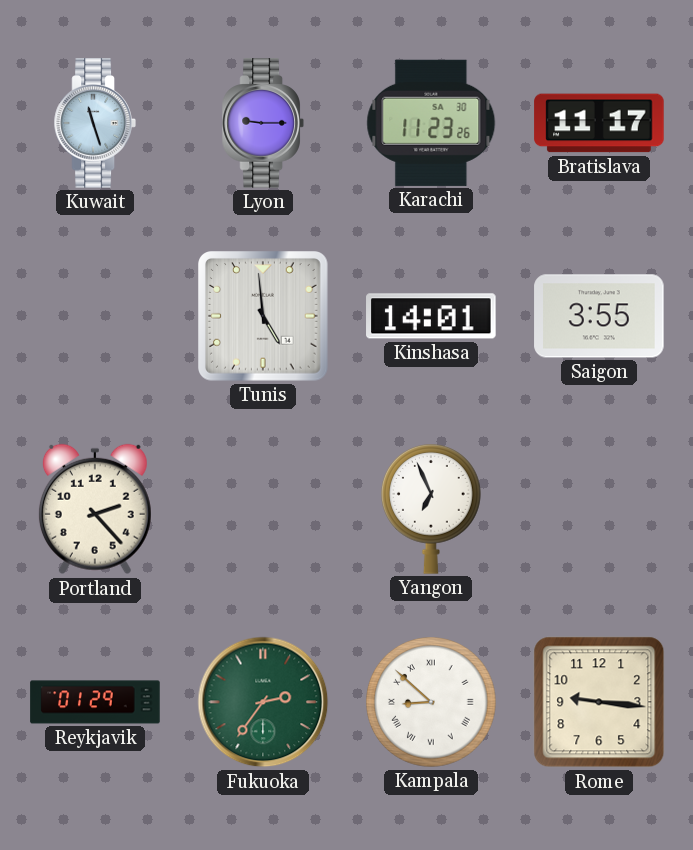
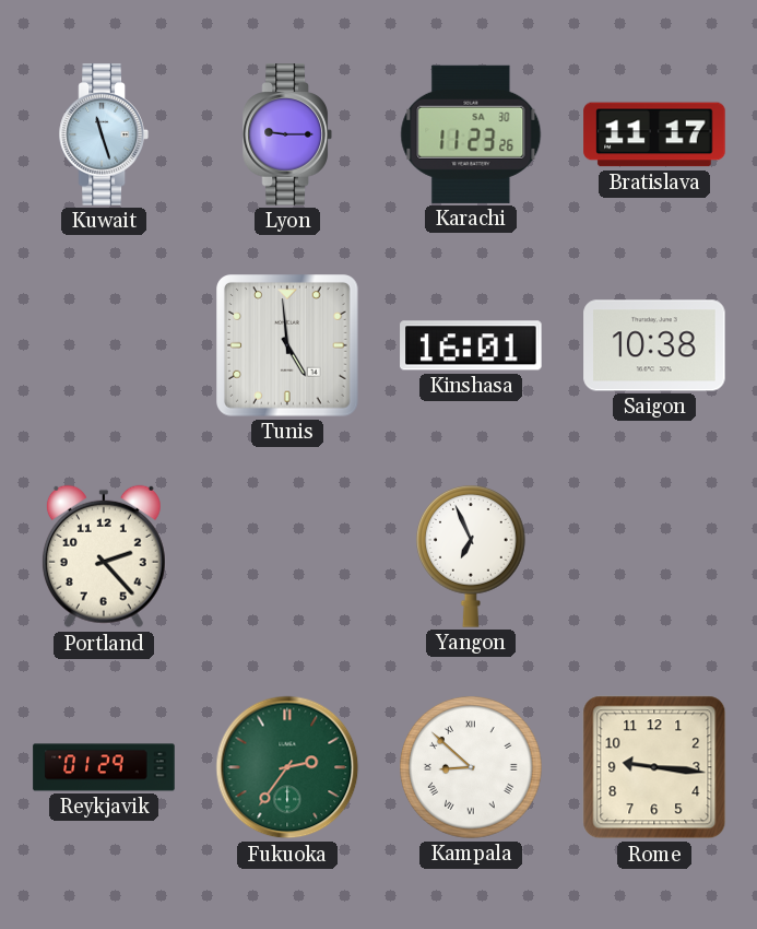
Kinshasa: 14:01 -> 16:01
Saigon: 3:55 -> 10:38
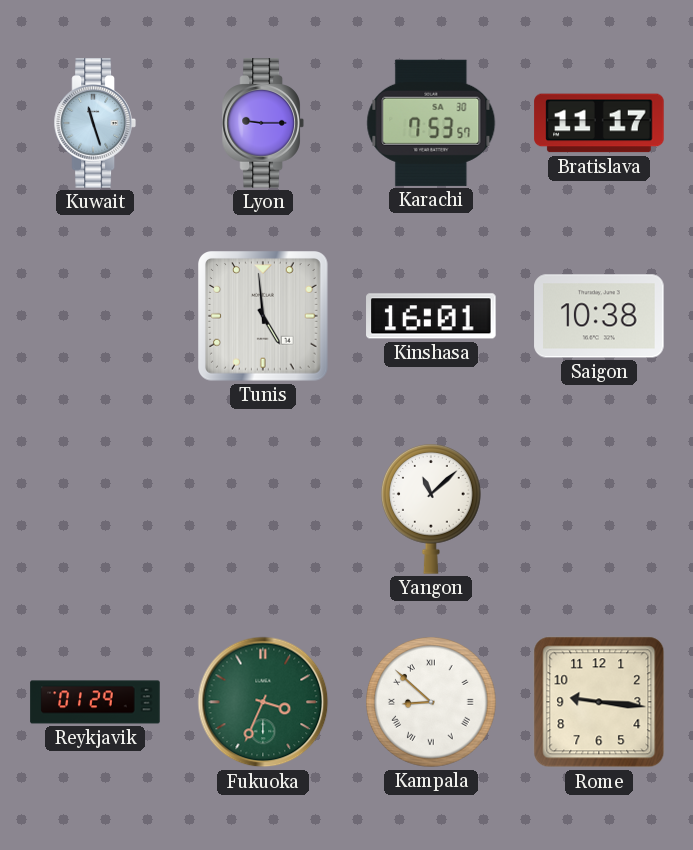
Karachi: 11:23 -> 7:53
Portland: 2:23 -> none
Yangon: 6:56 -> 11:08
Fukuoka: 2:36 -> 3:34
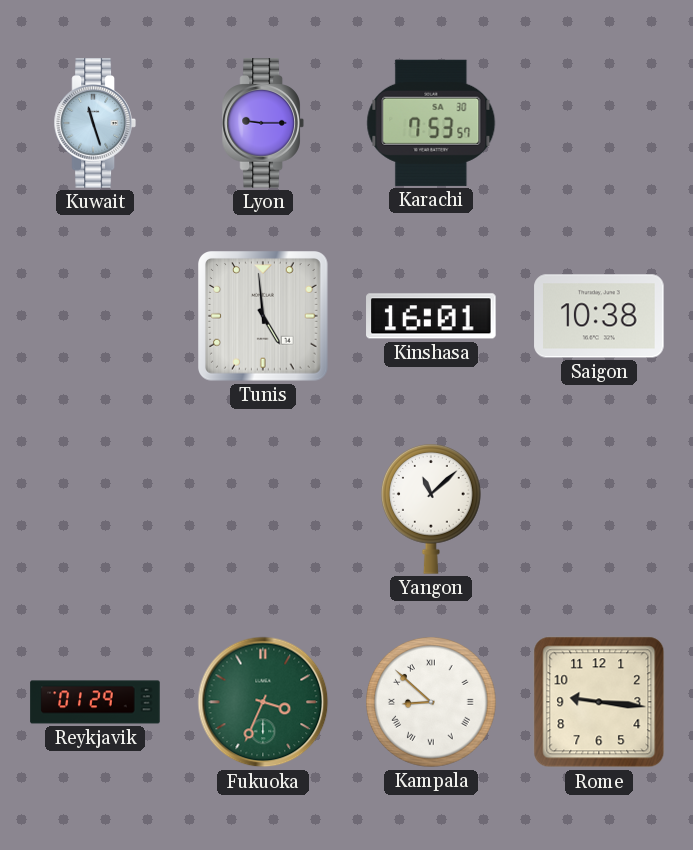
Bratislava: 11:17 -> none
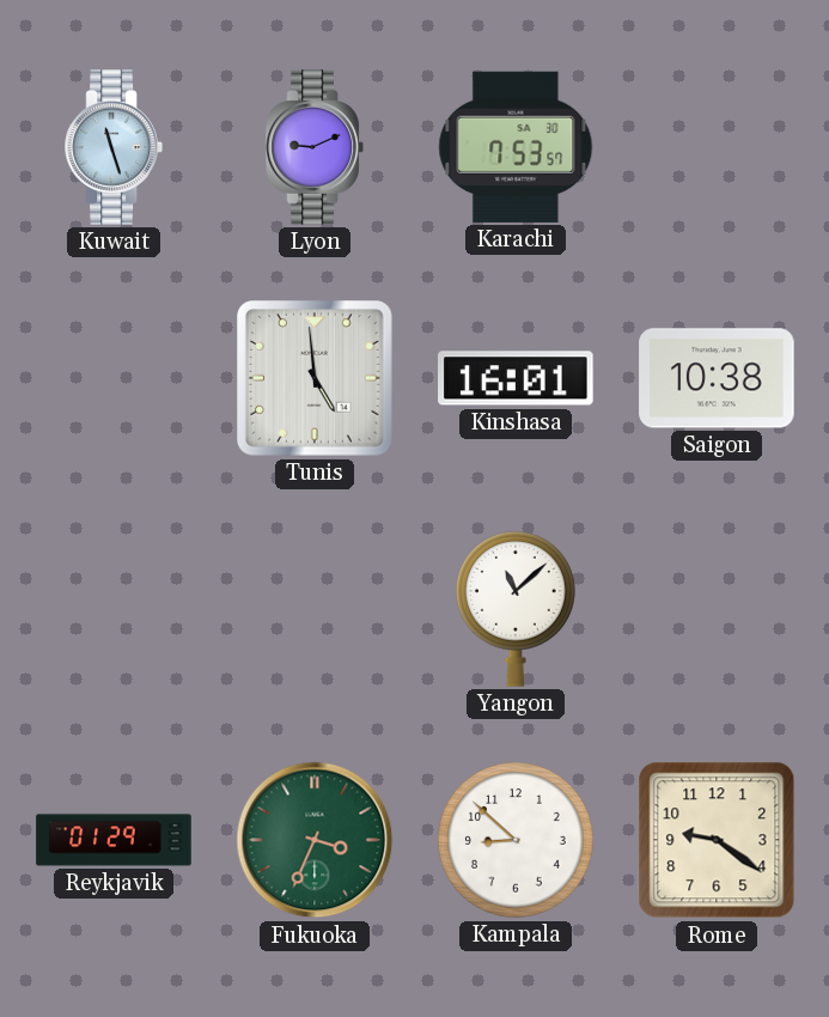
Lyon: 9:15 -> 9:11
Kampala numerals: Roman -> Arabic
Rome: 9:16 -> 9:21
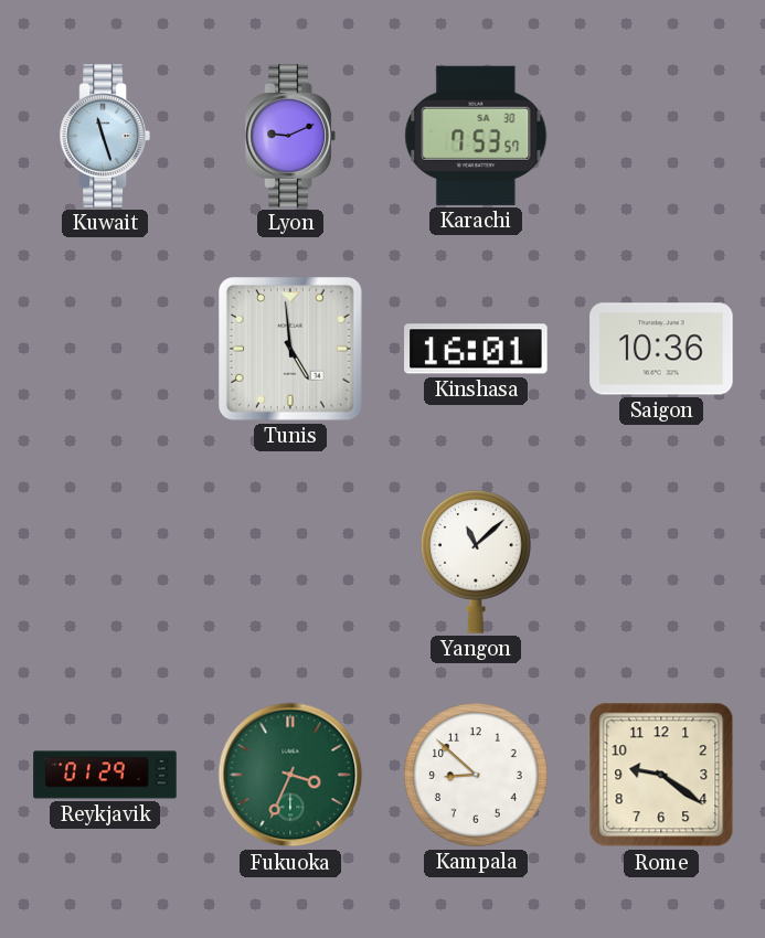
Saigon: 10:38 -> 10:36
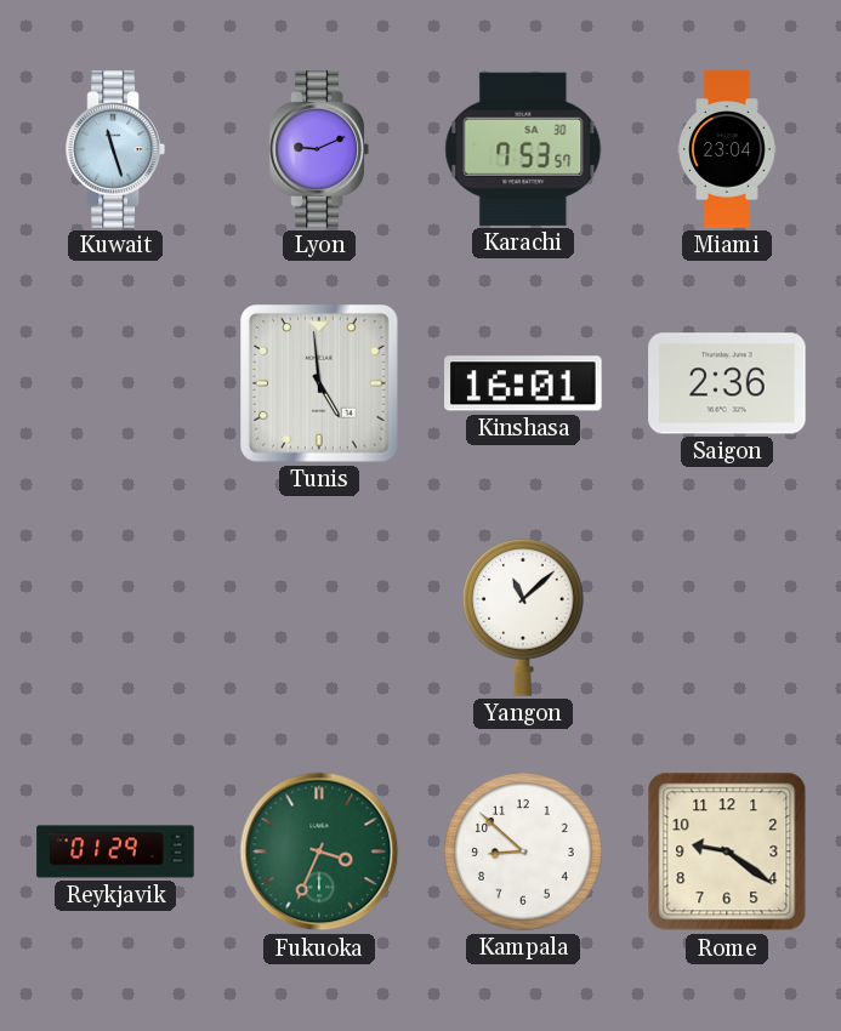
Miami: none -> 23:04
Saigon: 10:36 -> 2:36
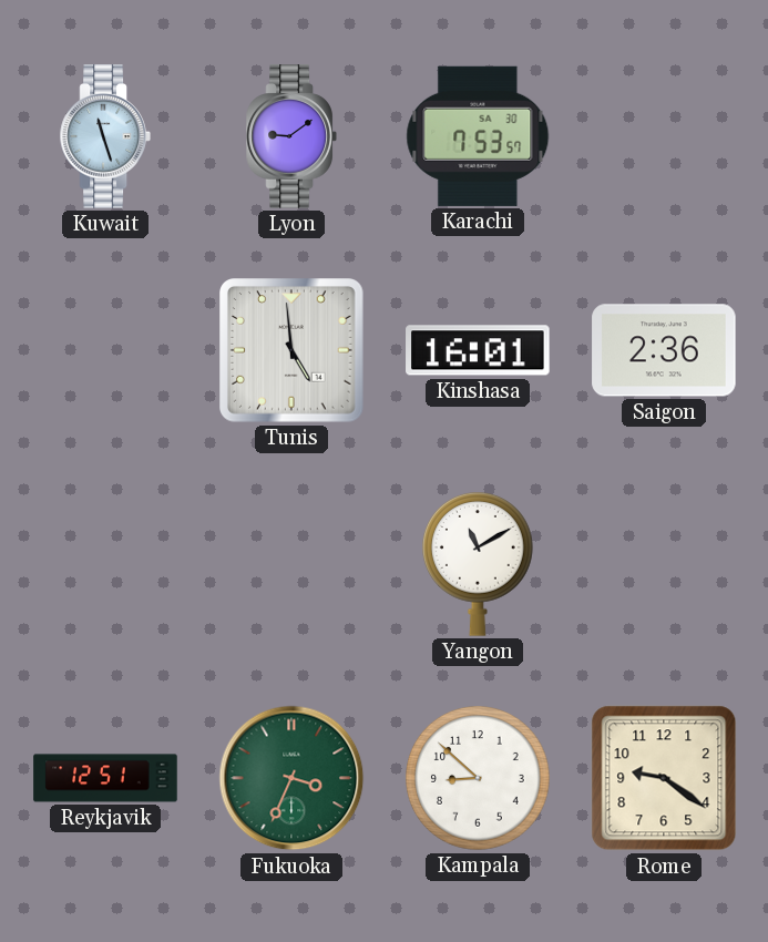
Lyon: 9:11 -> 9:09
Miami: 23:04 -> none
Yangon: 11:08 -> 11:10
Reykjavik: 01:29 -> 12:51
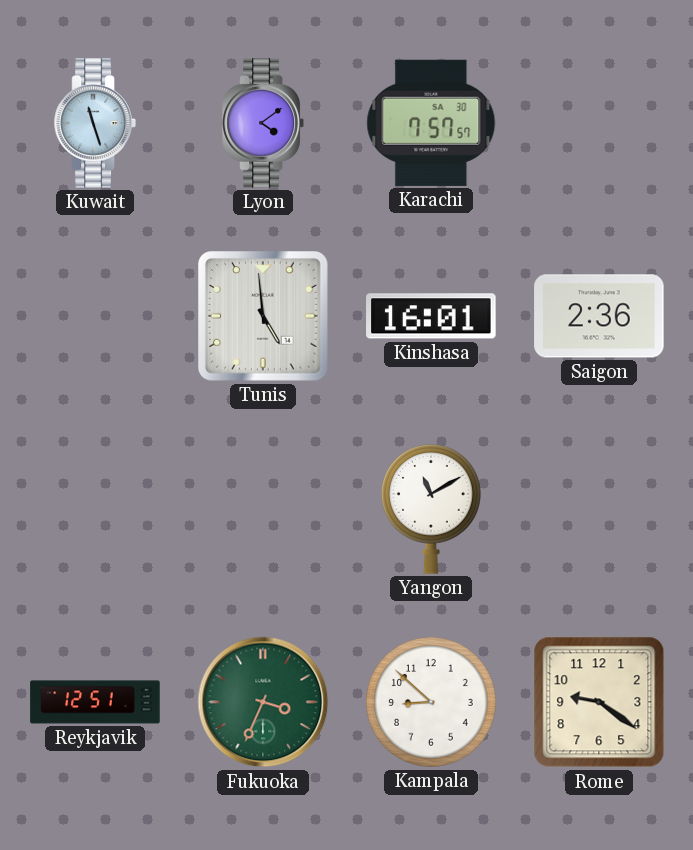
Lyon: 9:09 -> 4:09
Karachi: 7:53 -> 7:57
